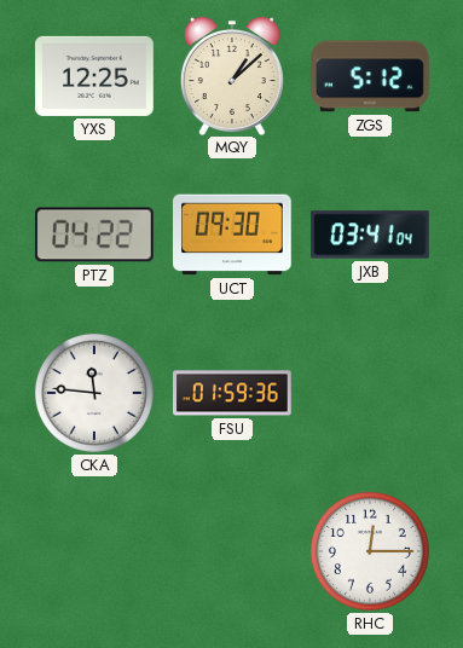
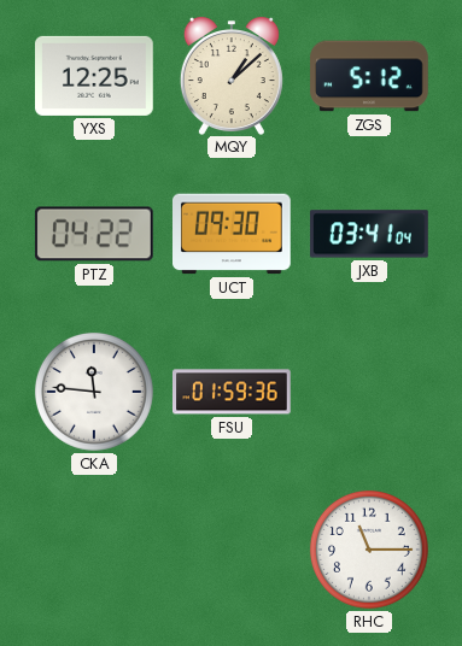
RHC: 12:15 -> 11:15
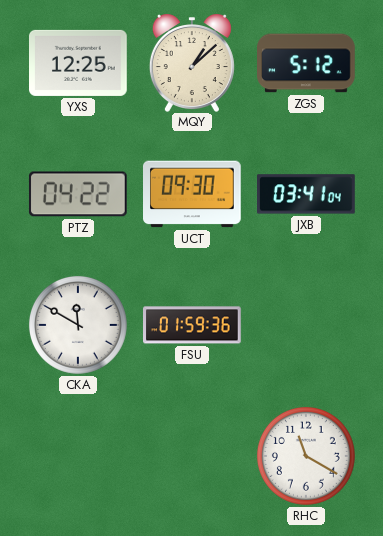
CKA: 11:46 -> 11:50
RHC: 11:15 -> 11:20
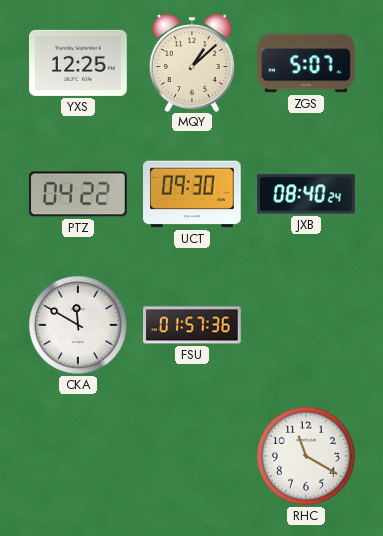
ZGS: 5:12 -> 5:07
JXB: 03:41 -> 08:40
FSU: 01:59 -> 01:57
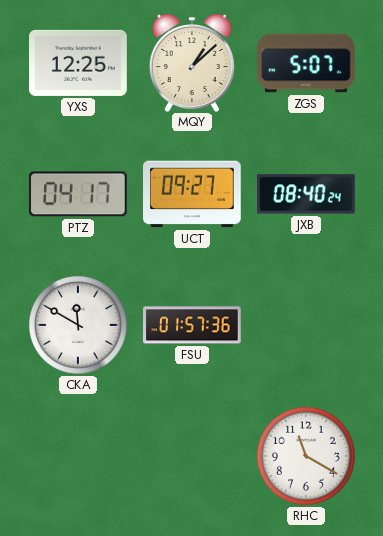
PTZ: 04:22 -> 04:17
UCT: 09:30 -> 09:27
